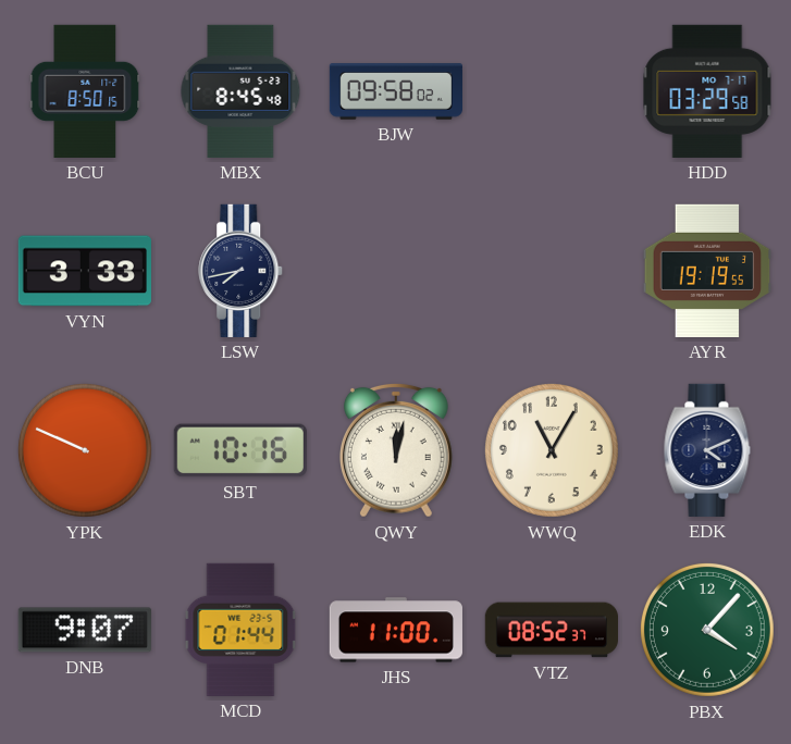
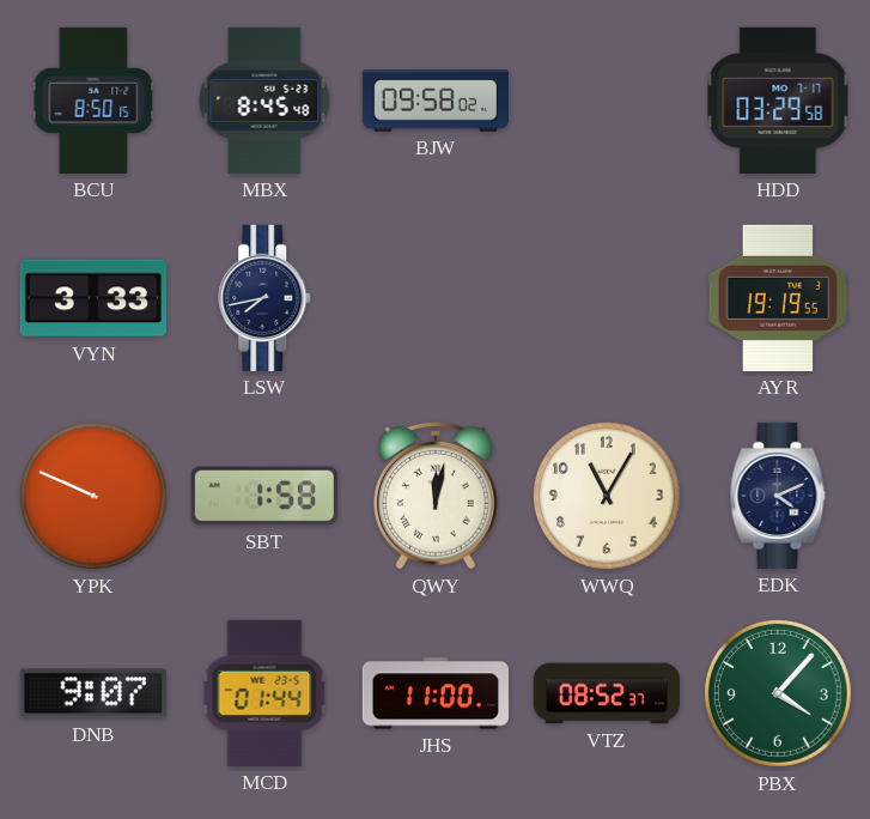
SBT: 10:16 -> 1:58
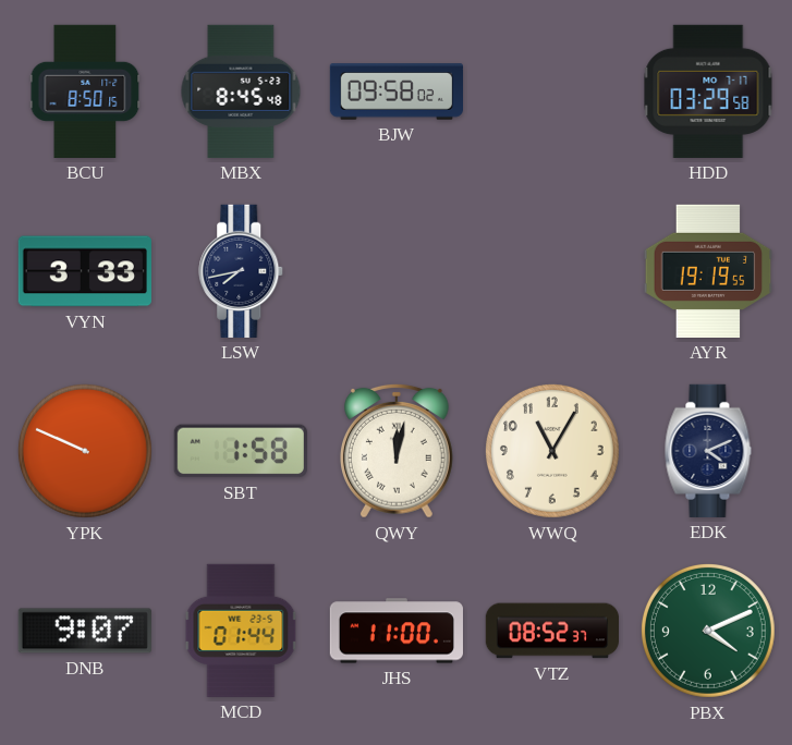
PBX: 4:07 -> 4:11
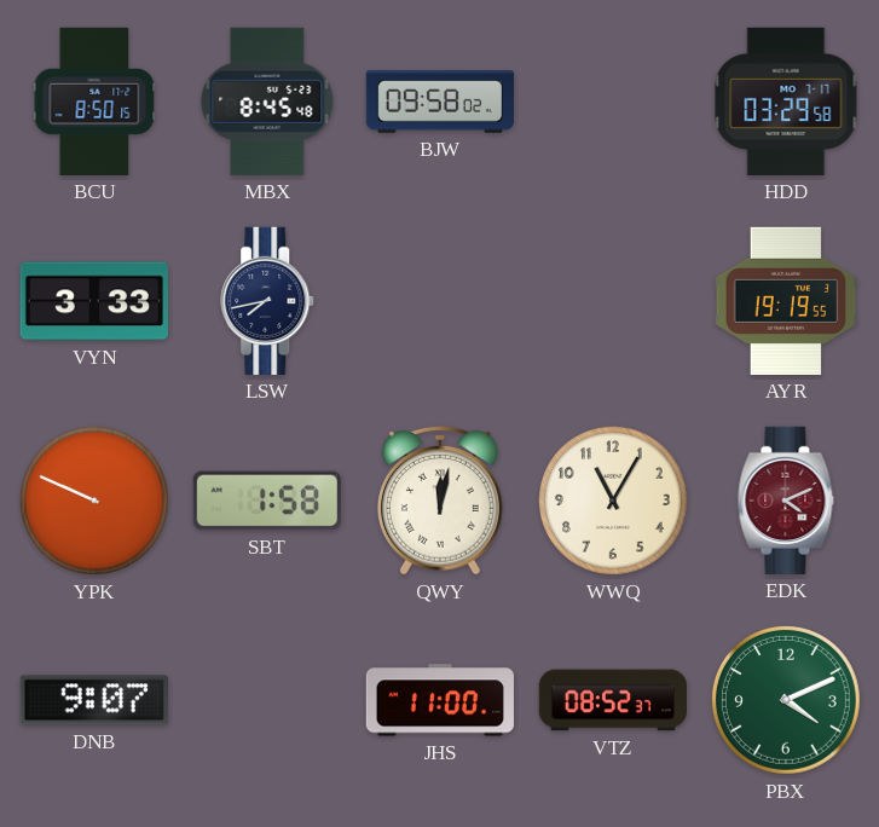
EDK dial: navy -> burgundy
MCD: 01:44 -> none
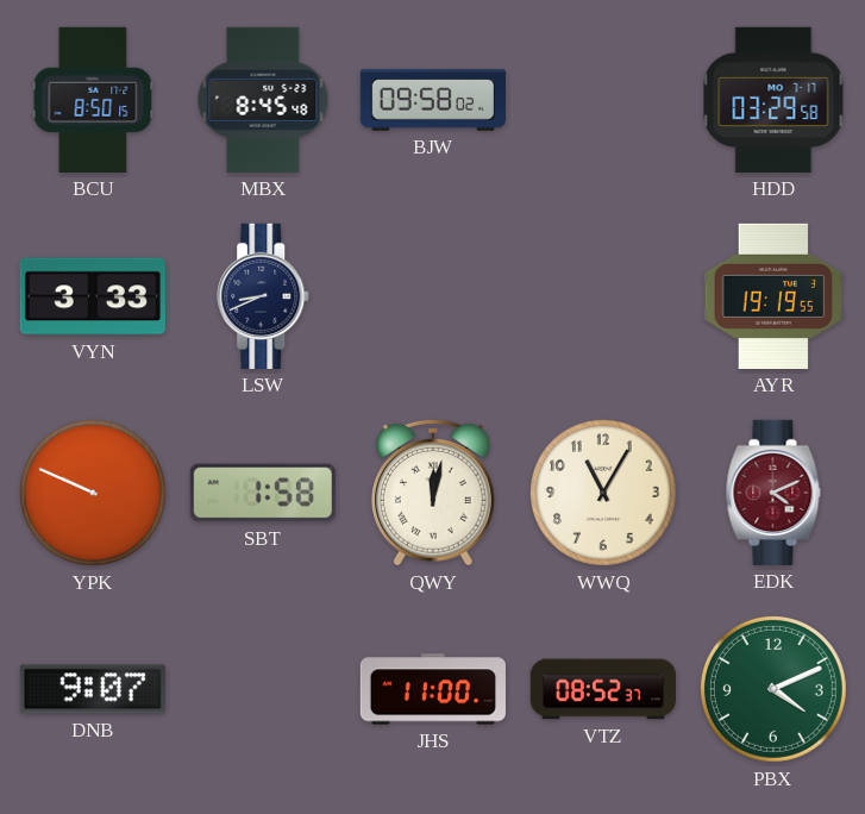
LSW: 7:43 -> 8:41
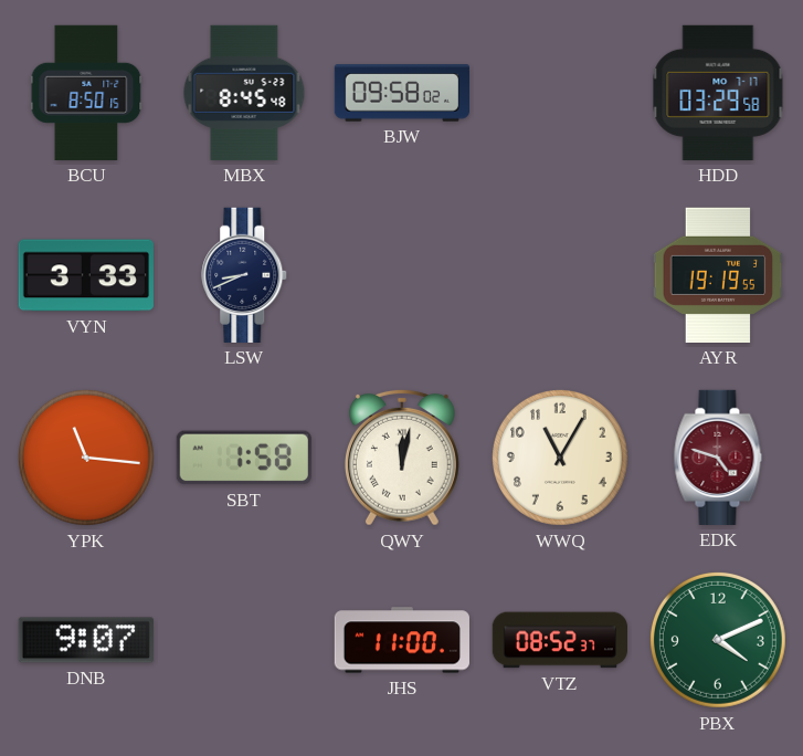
YPK: 9:49 -> 11:16
EDK: 4:11 -> 4:48
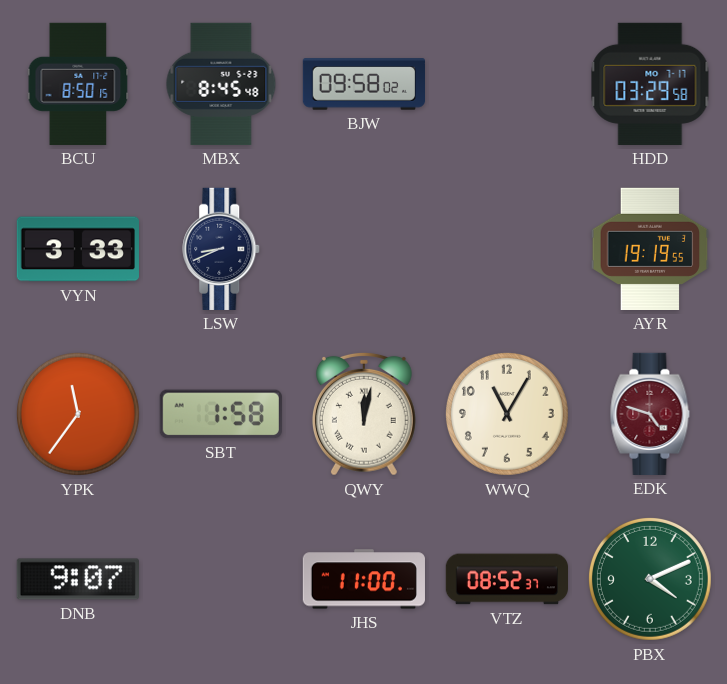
YPK: 11:16 -> 11:36
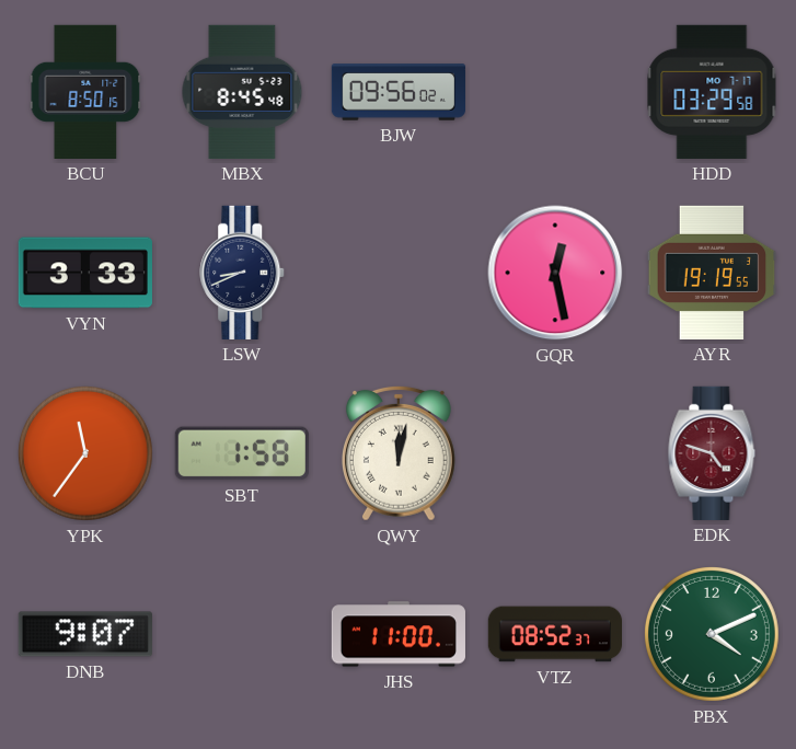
BJW: 09:58 -> 09:56
GQR: none -> 12:28
WWQ: 11:05 -> none
